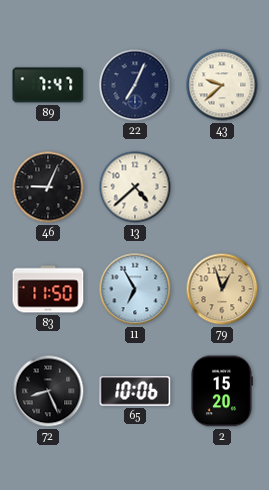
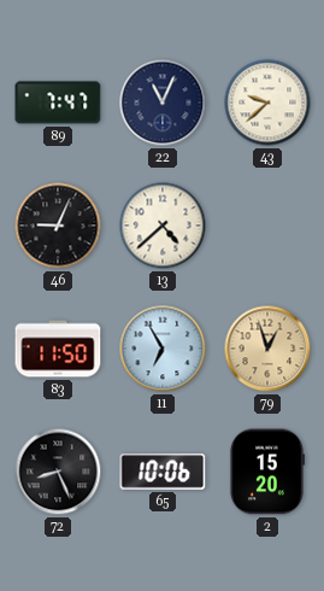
22: 7:04 -> 11:04
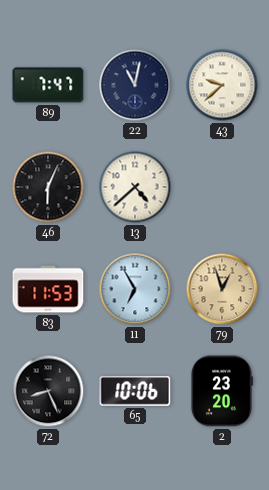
22: 11:04 -> 11:02
46: 9:04 -> 6:04
83: 11:50 -> 11:53
2: 15:20 -> 23:20
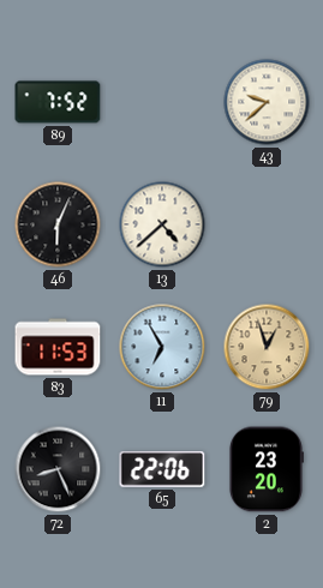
89: 7:47 -> 7:52
22: 11:02 -> none
65: 10:06 -> 22:06
